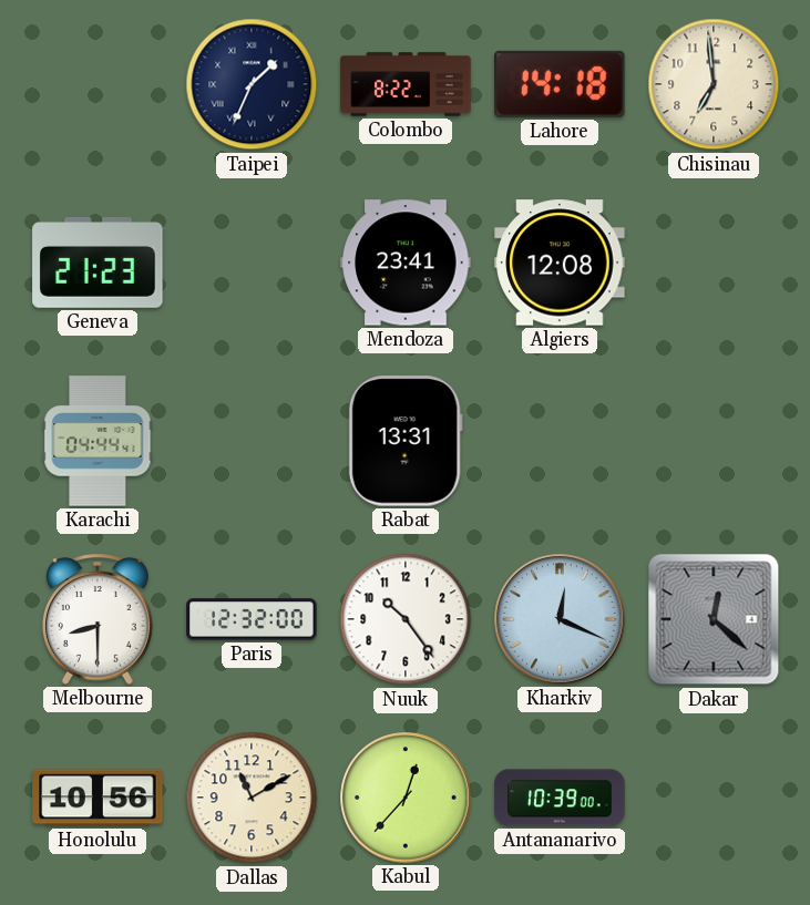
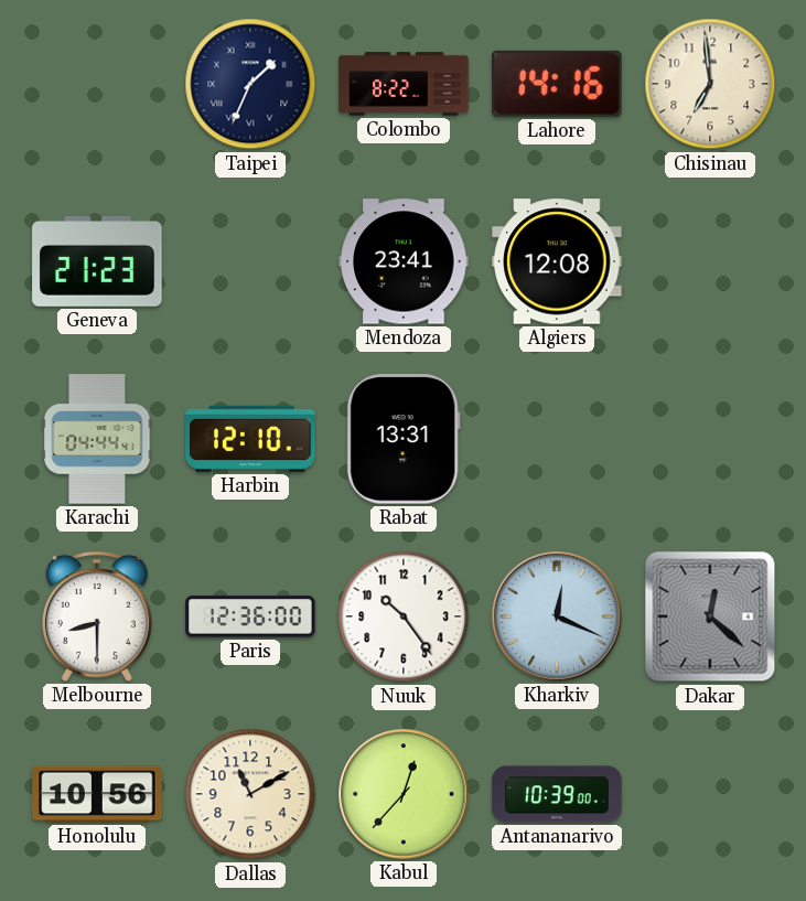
Lahore: 14:18 -> 14:16
Harbin: none -> 12:10
Paris: 12:32 -> 12:36
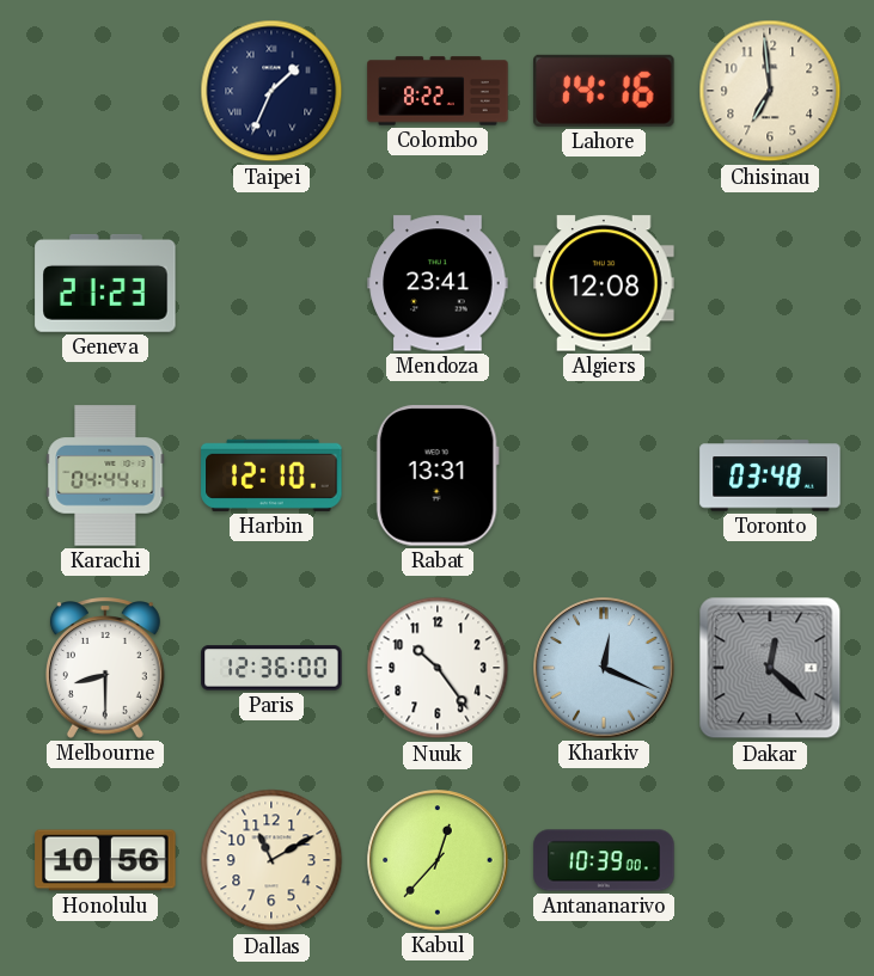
Toronto: none -> 03:48
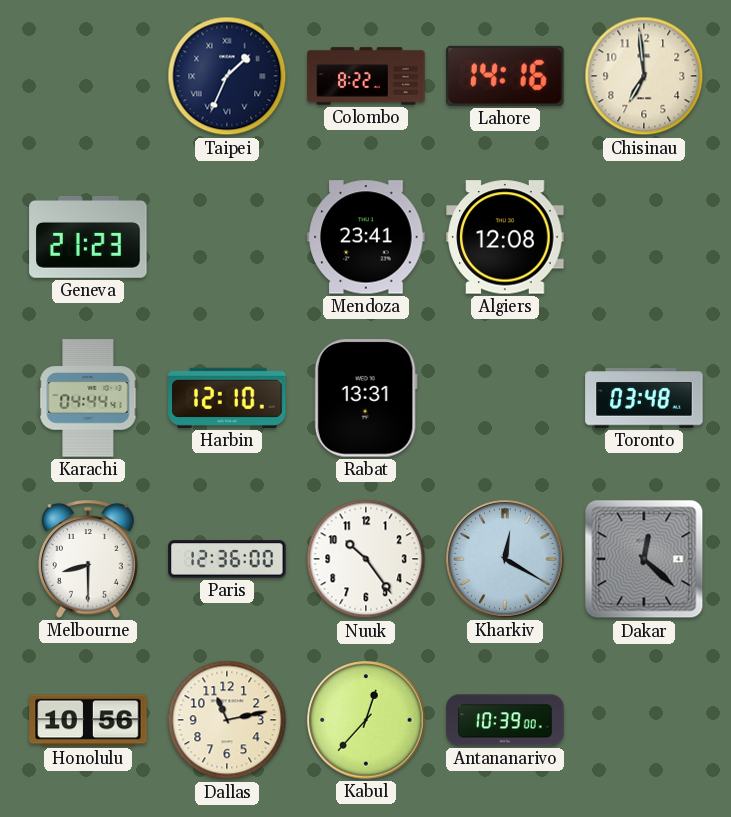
Kharkiv: 12:19 -> 12:20
Dallas: 11:10 -> 11:13
